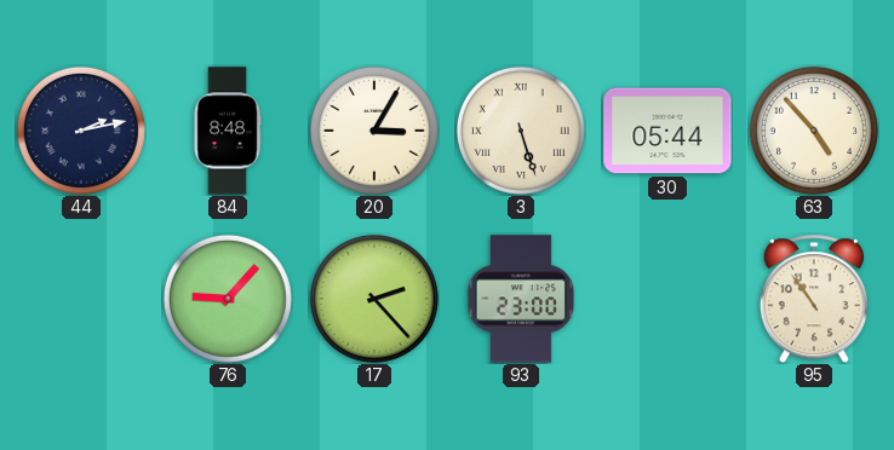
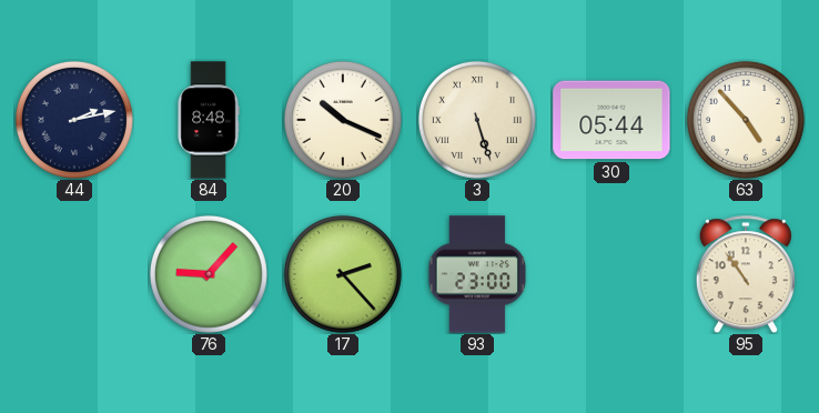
20: 3:05 -> 10:19
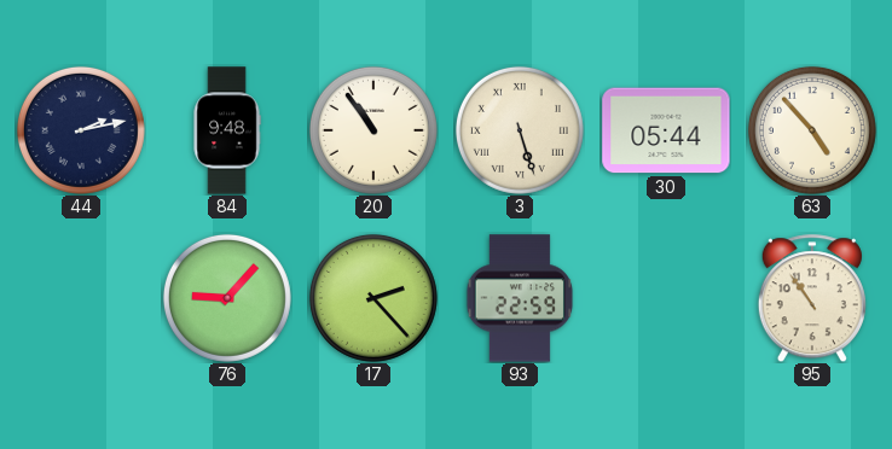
84: 8:48 -> 9:48
20: 10:19 -> 10:54
93: 23:00 -> 22:59
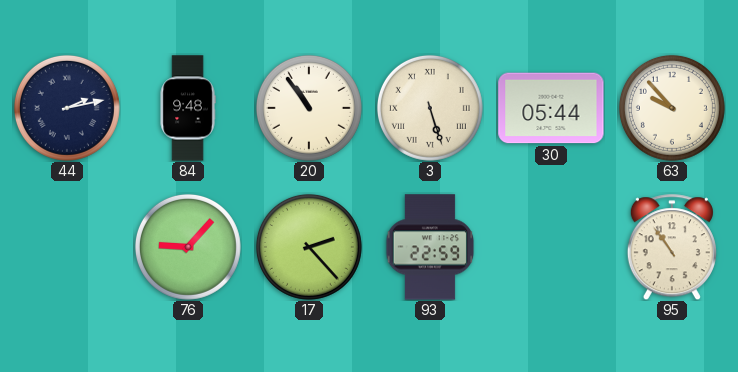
63: 4:53 -> 9:53
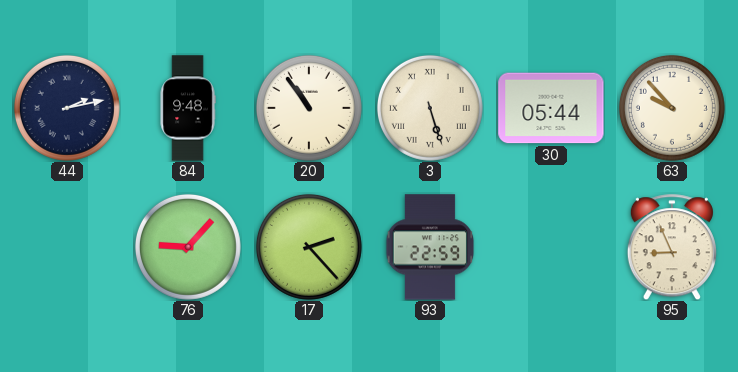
95: 10:54 -> 8:56
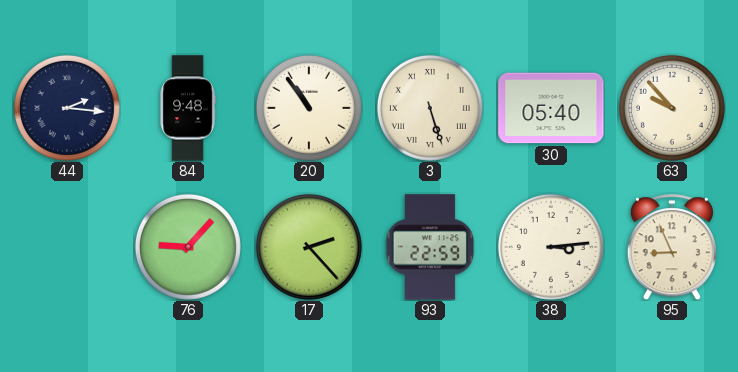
44: 2:13 -> 2:16
30: 05:44 -> 05:40
38: none -> 3:14
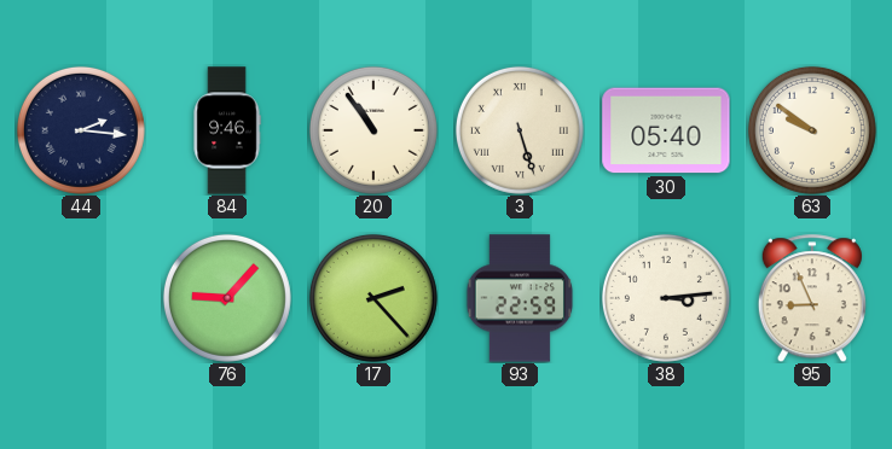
84: 9:48 -> 9:46
63: 9:53 -> 9:51
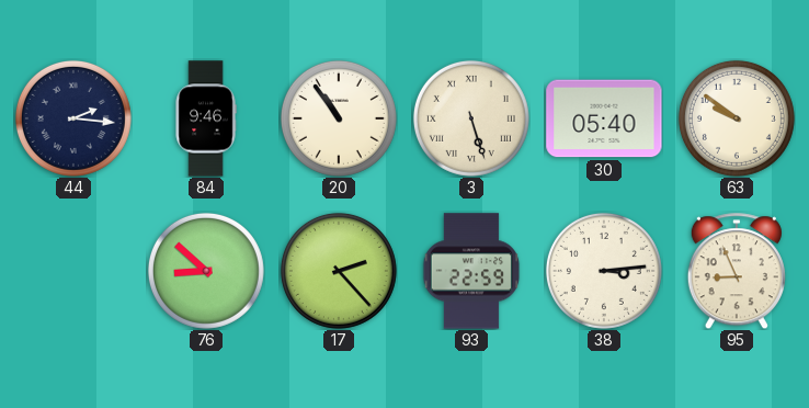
76: 9:07 -> 8:52
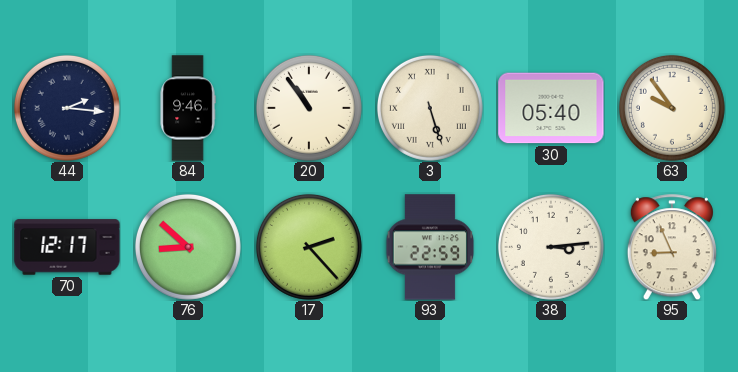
63: 9:51 -> 9:54
70: none -> 12:17
